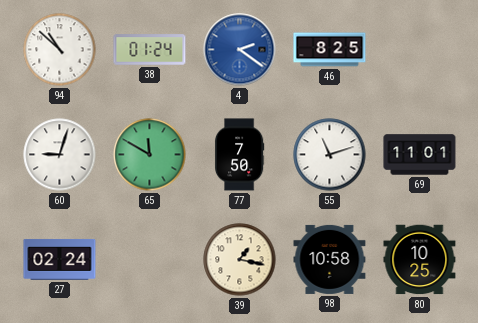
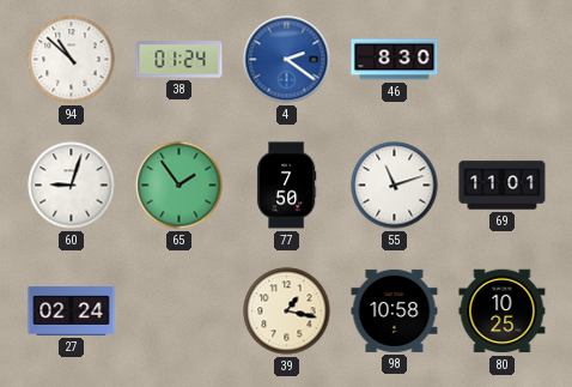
46: 8:25 -> 8:30
65: 11:50 -> 1:54
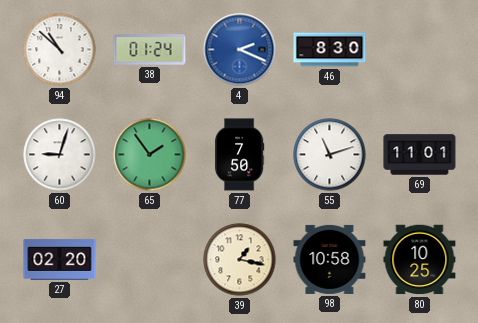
4: 2:21 -> 2:19
27: 02:24 -> 02:20
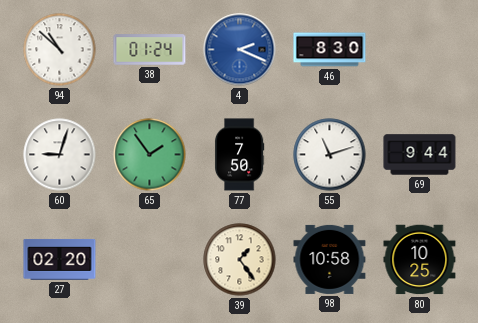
69: 11:01 -> 9:44
39: 1:17 -> 1:24
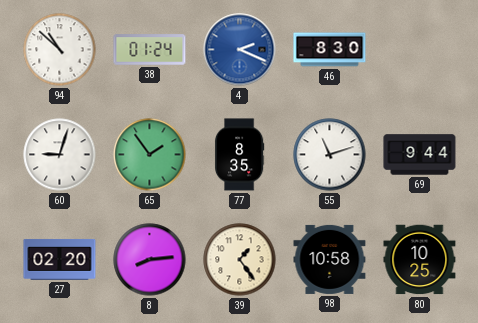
77: 7:50 -> 8:35
8: none -> 8:14
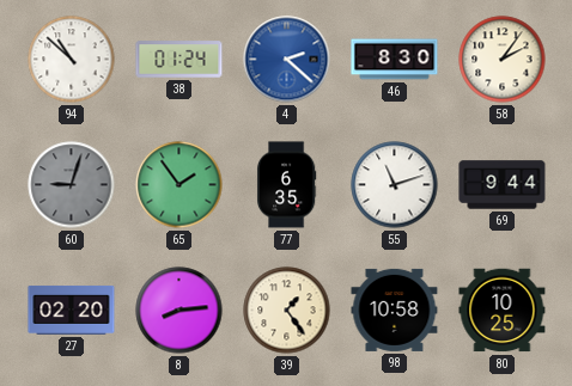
4: 2:19 -> 2:22
58: none -> 2:06
60 dial: white -> grey
77: 8:35 -> 6:35
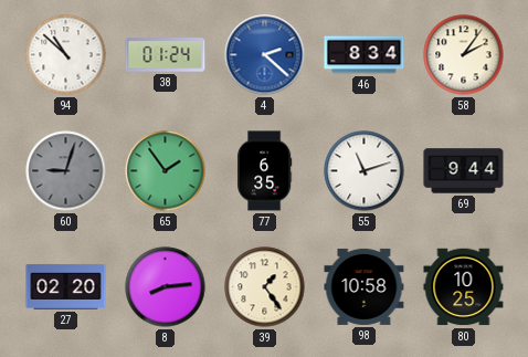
46: 8:30 -> 8:34
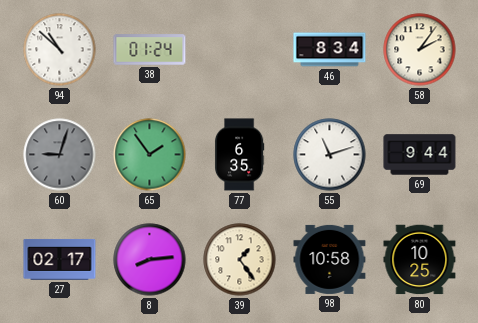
4: 2:22 -> none
27: 02:20 -> 02:17
